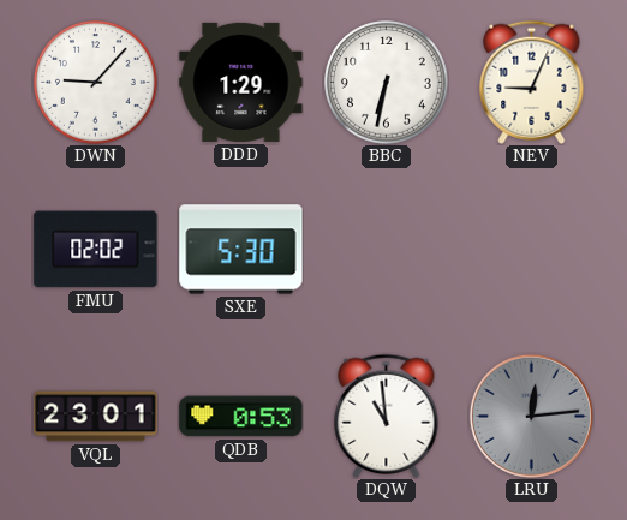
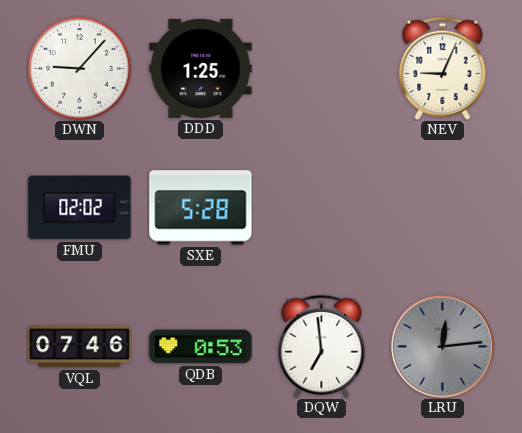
DDD: 1:29 -> 1:25
BBC: 6:32 -> none
SXE: 5:30 -> 5:28
VQL: 23:01 -> 07:46
DQW: 10:59 -> 6:59
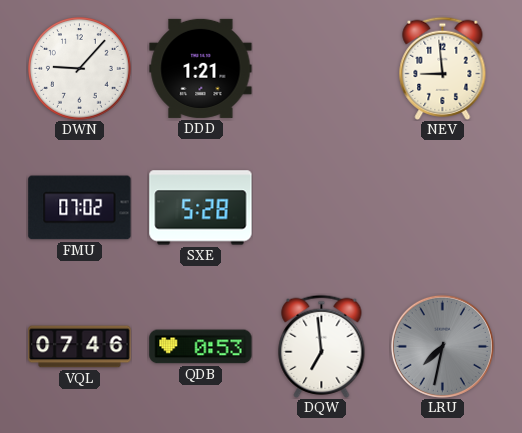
DDD: 1:25 -> 1:21
NEV: 9:04 -> 8:59
FMU: 02:02 -> 07:02
LRU: 12:14 -> 7:32
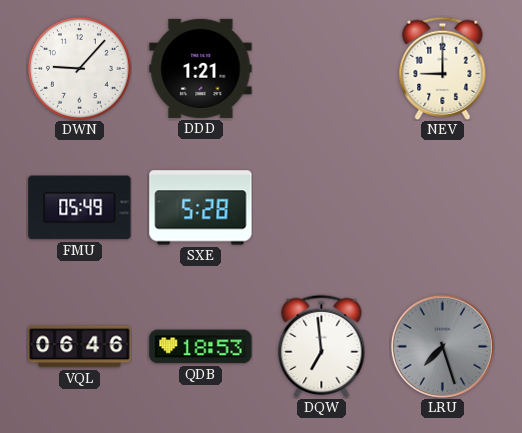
NEV: 8:59 -> 9:00
FMU: 07:02 -> 05:49
VQL: 07:46 -> 06:46
QDB: 0:53 -> 18:53
LRU: 7:32 -> 7:27
